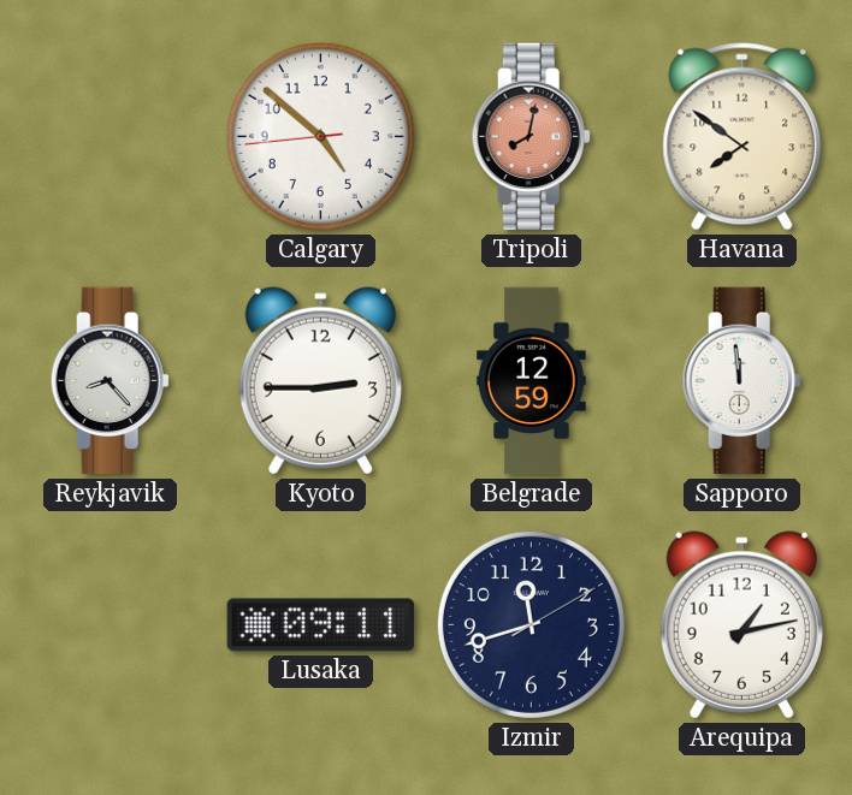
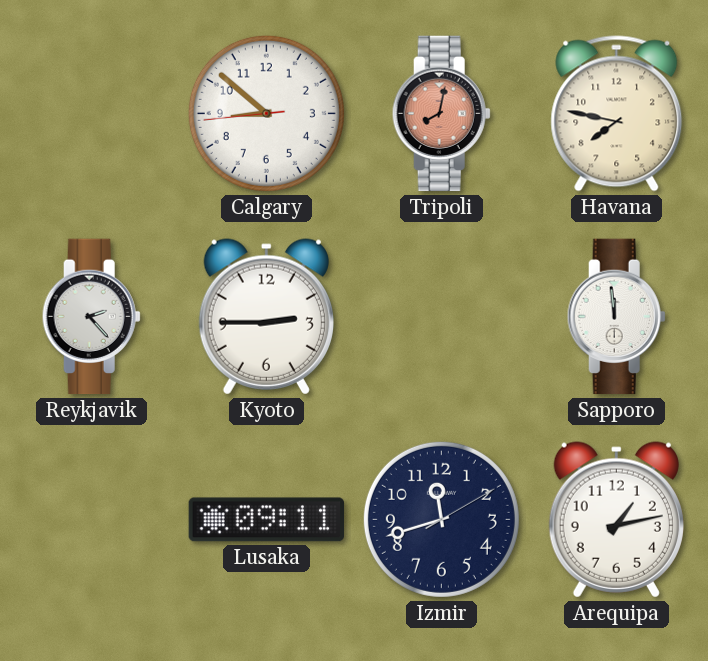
Calgary: 4:51 -> 8:51
Havana: 7:51 -> 7:47
Reykjavik: 8:23 -> 2:23
Belgrade: 12:59 -> none
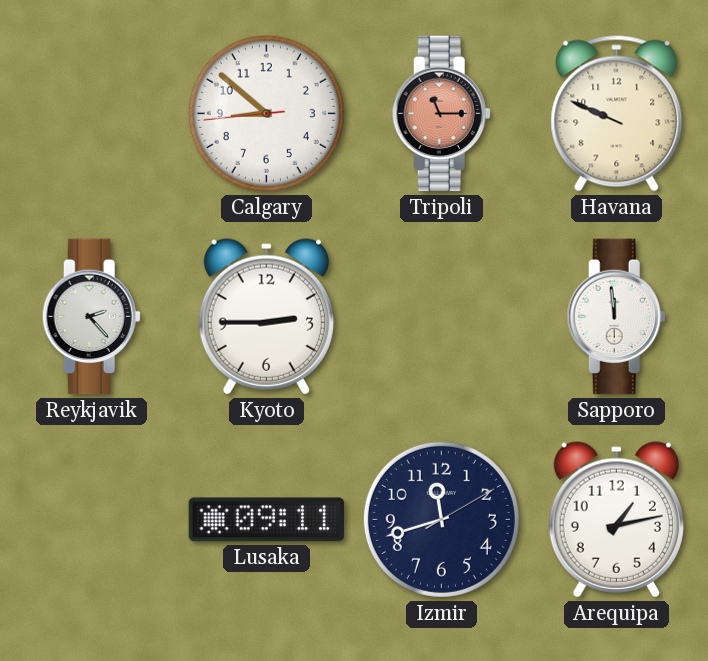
Tripoli: 8:02 -> 11:15
Havana: 7:47 -> 9:49
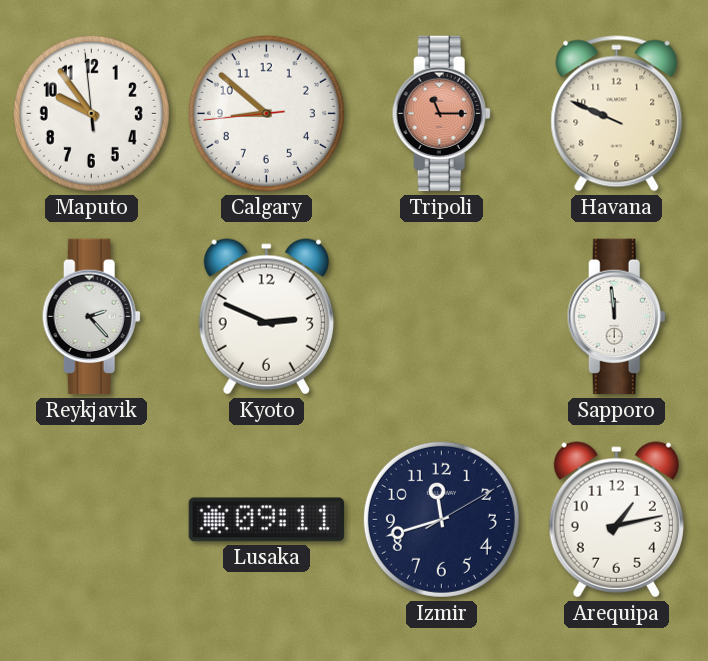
Maputo: none -> 9:53
Kyoto: 2:45 -> 2:49
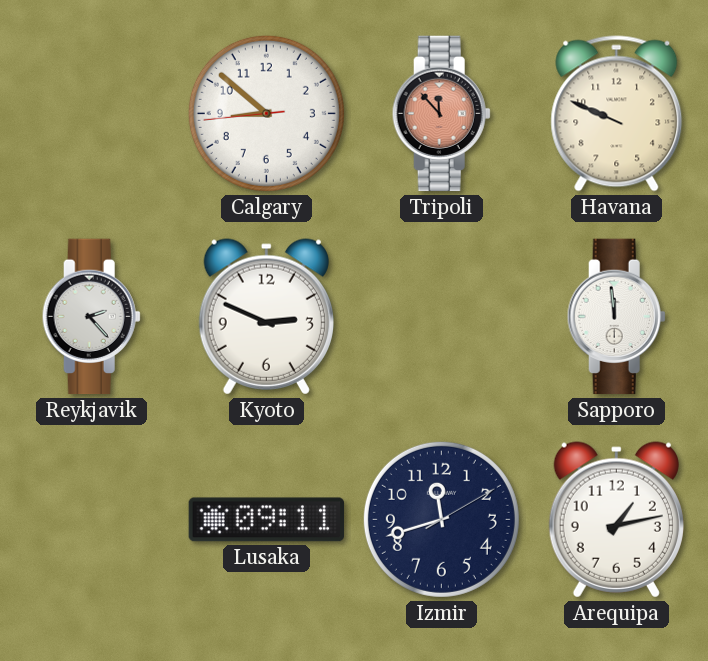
Maputo: 9:53 -> none
Tripoli: 11:15 -> 11:53
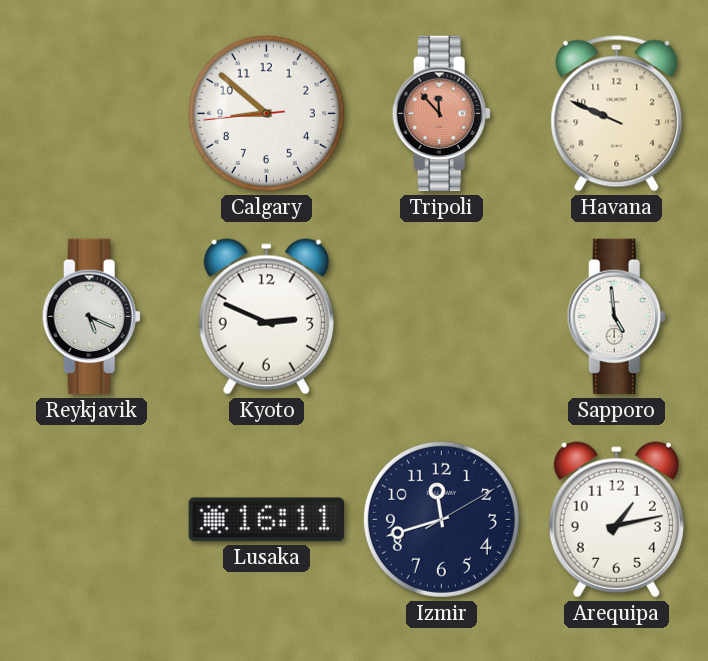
Reykjavik: 2:23 -> 5:19
Sapporo: 11:59 -> 4:59
Lusaka: 09:11 -> 16:11
